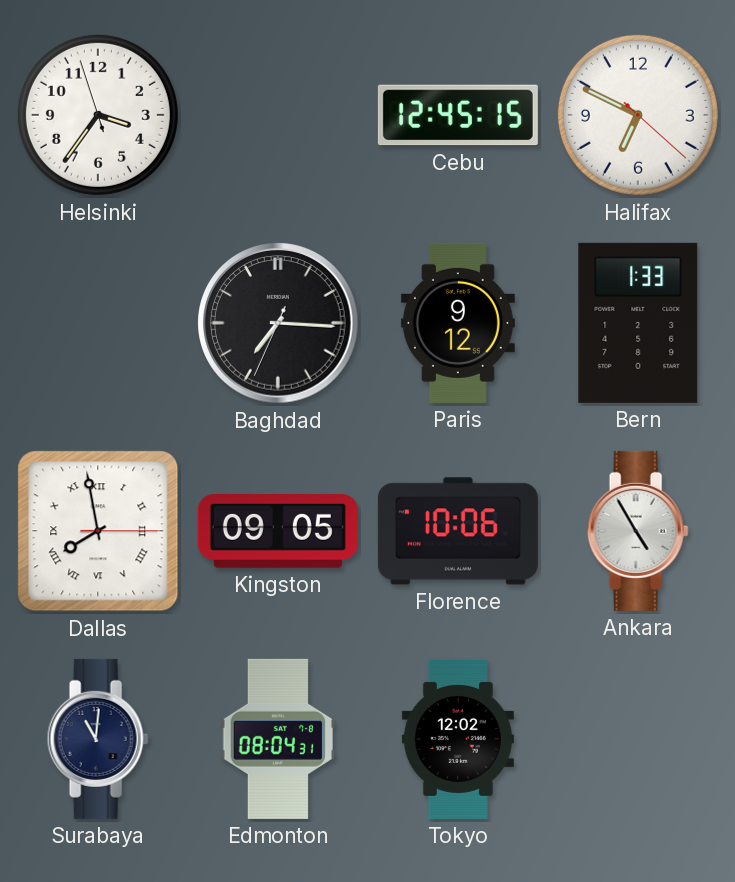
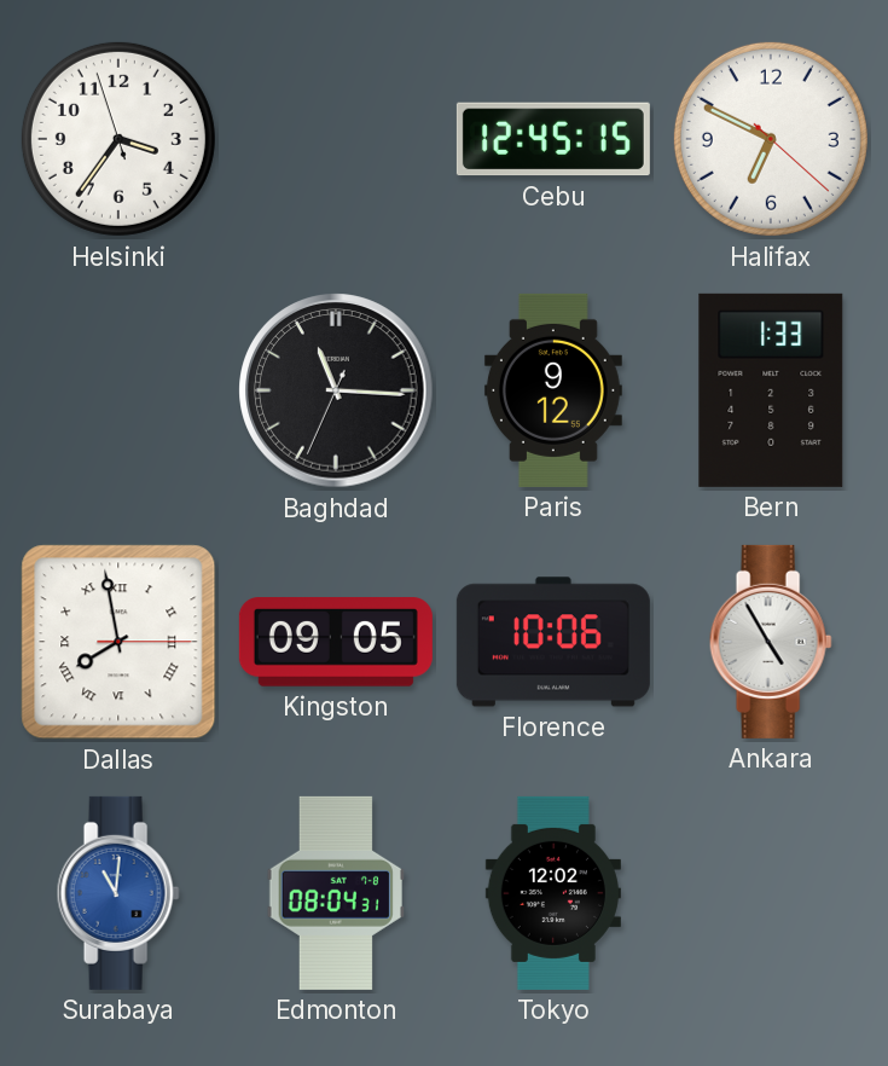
Baghdad: 7:15 -> 11:15
Surabaya dial: navy -> blue
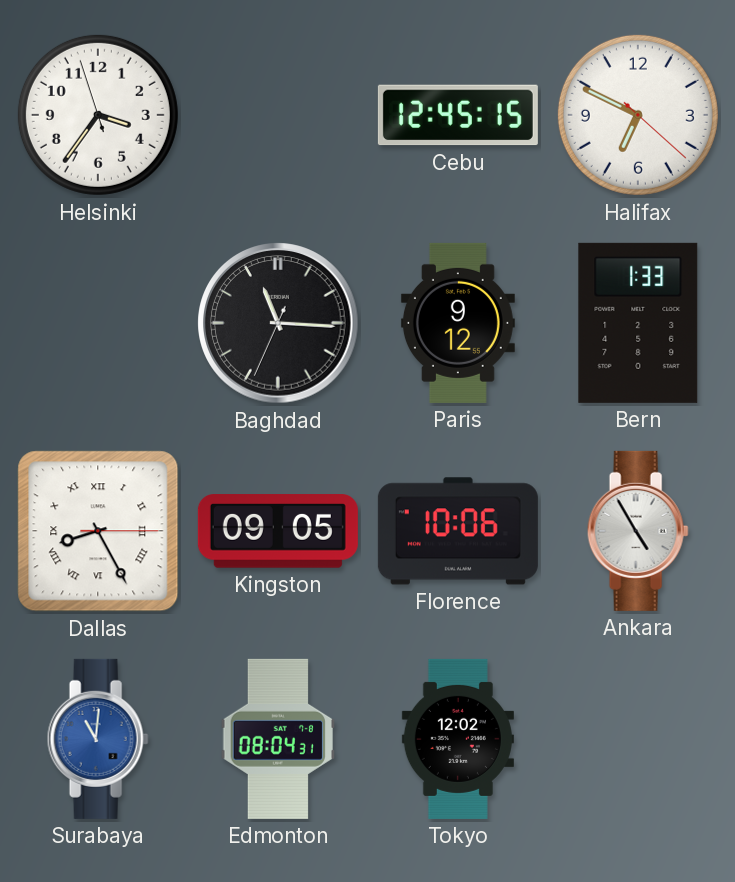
Dallas: 7:58 -> 8:25
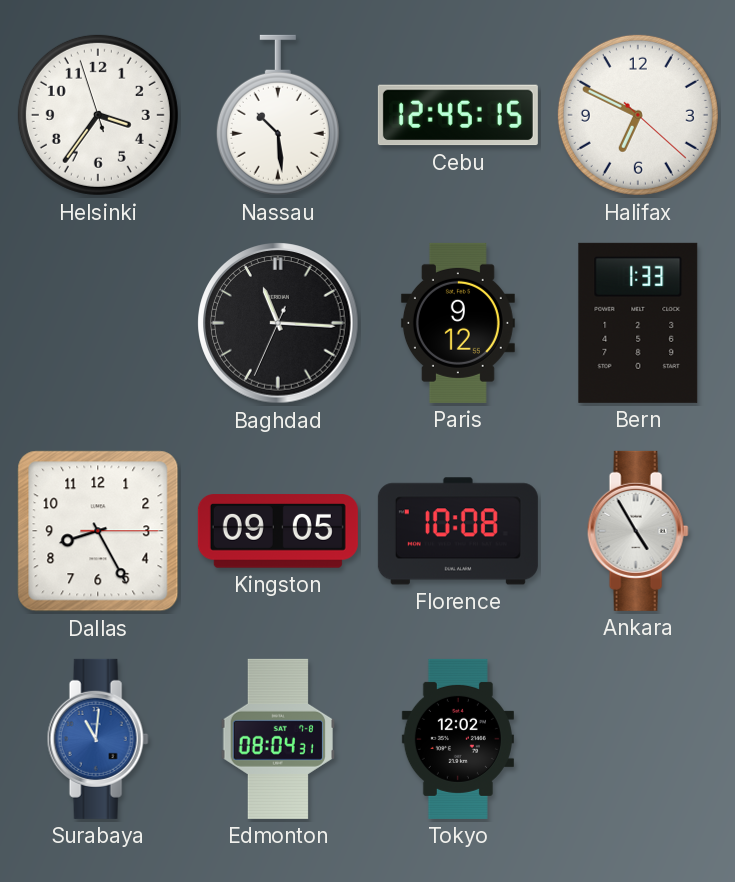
Nassau: none -> 10:29
Dallas numerals: Roman -> Arabic
Florence: 10:06 -> 10:08
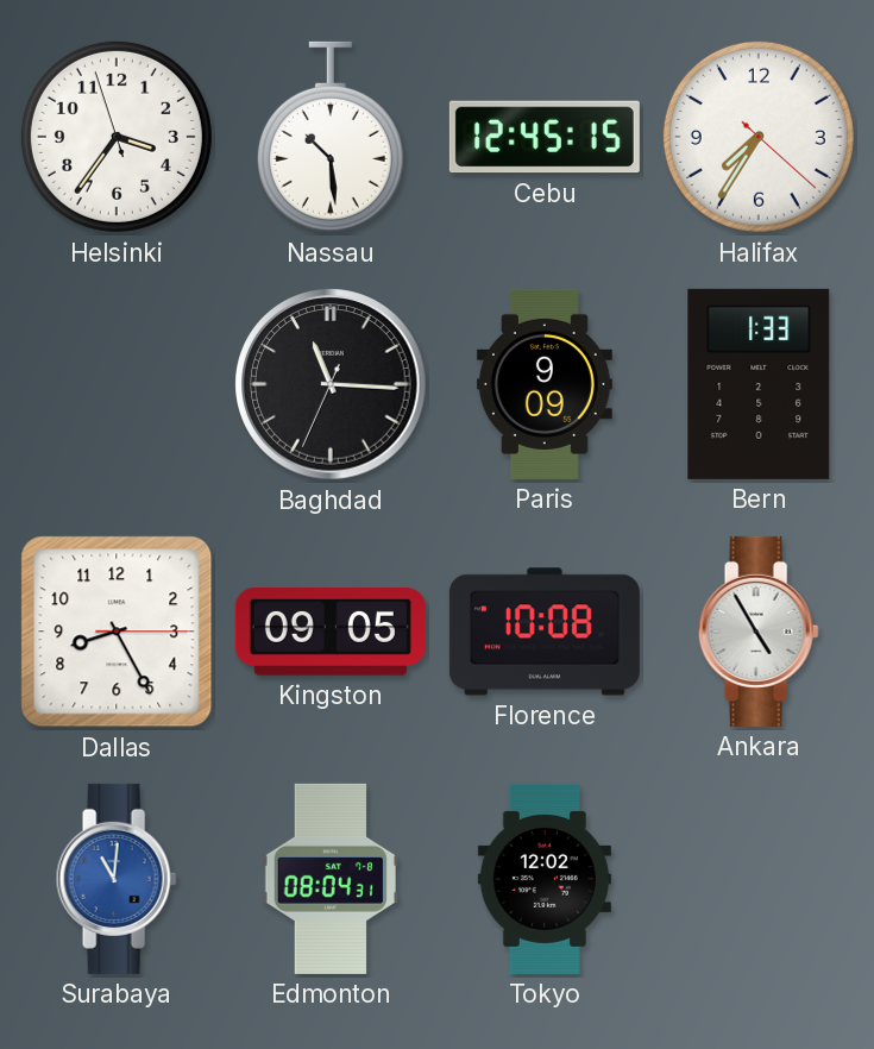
Halifax: 6:49 -> 7:35
Paris: 9:12 -> 9:09
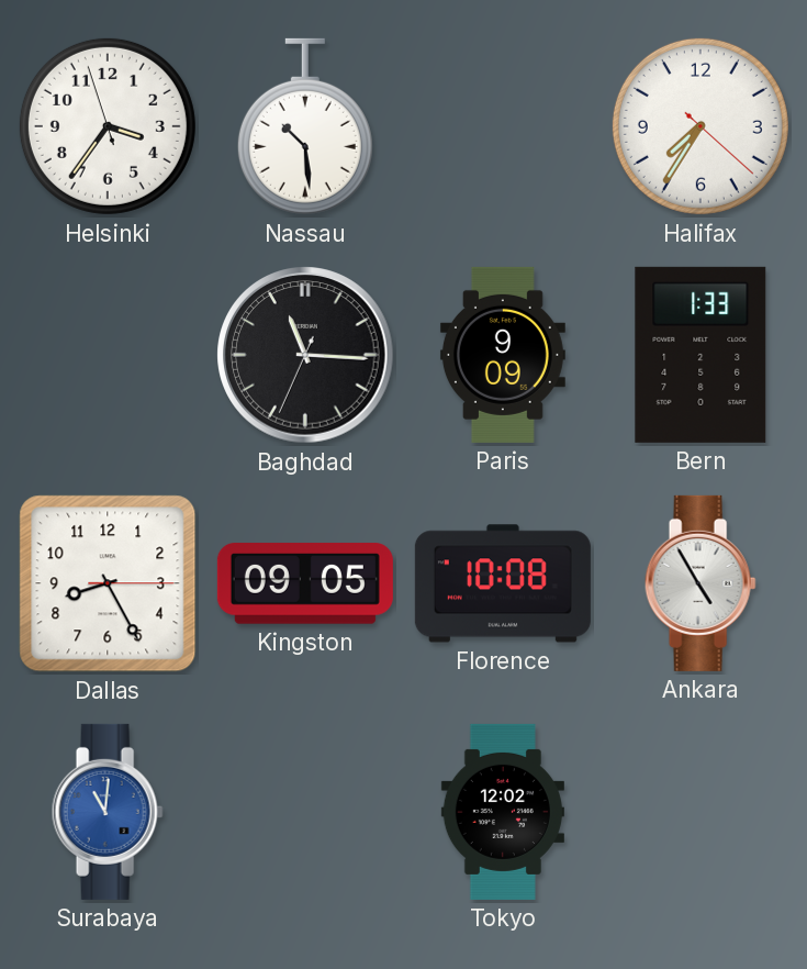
Cebu: 12:45 -> none
Edmonton: 08:04 -> none
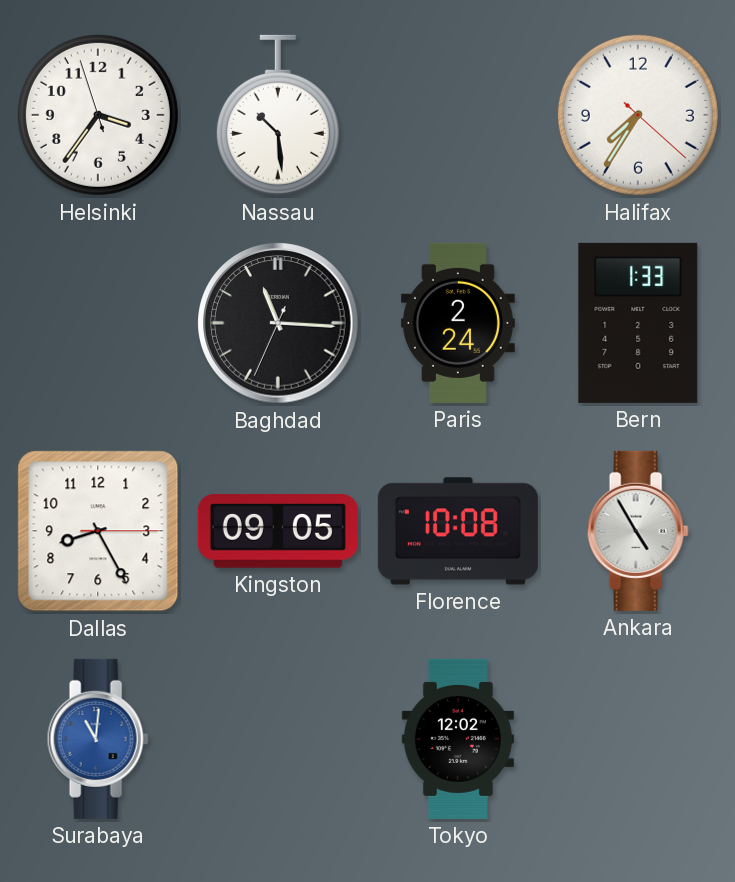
Paris: 9:09 -> 2:24
